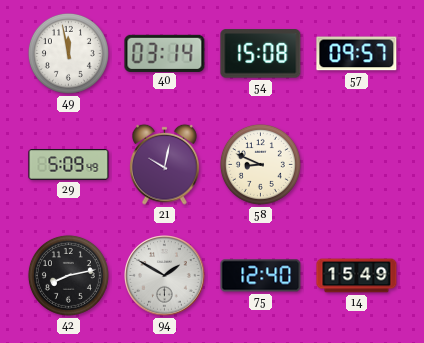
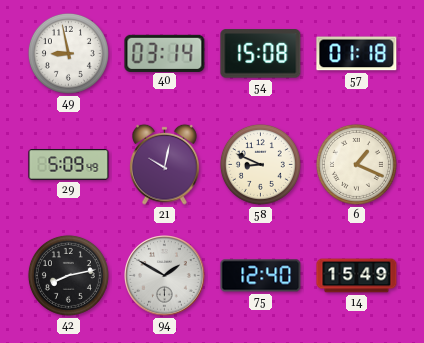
49: 11:58 -> 8:58
57: 09:57 -> 01:18
6: none -> 1:19
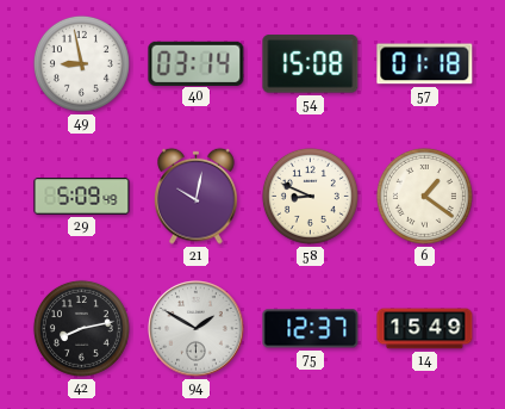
6: 1:19 -> 1:21
75: 12:40 -> 12:37
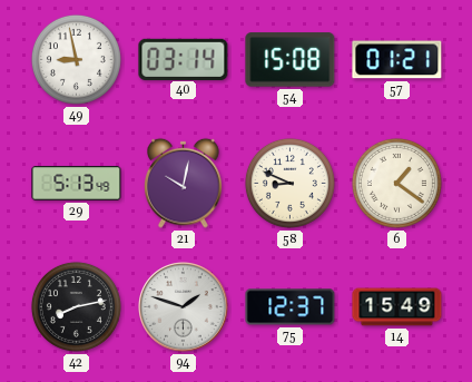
57: 01:18 -> 01:21
29: 5:09 -> 5:13
94: 1:50 -> 1:48
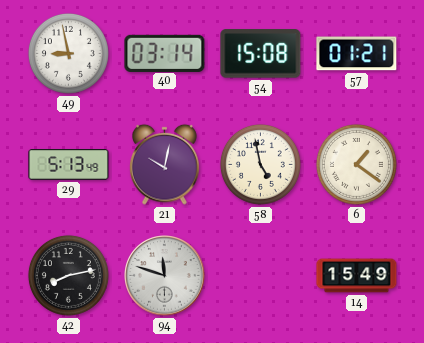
58: 8:49 -> 4:58
94: 1:48 -> 11:48
75: 12:37 -> none
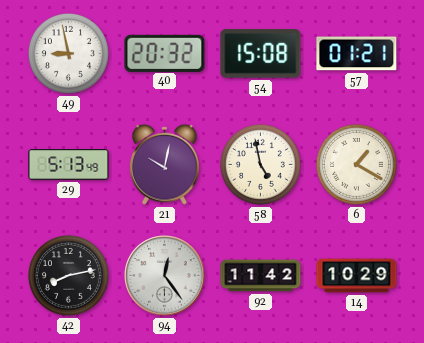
40: 03:14 -> 20:32
6: 1:21 -> 1:20
94: 11:48 -> 12:24
92: none -> 11:42
14: 15:49 -> 10:29
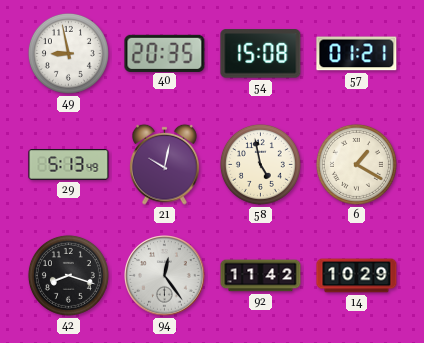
40: 20:32 -> 20:35
42: 8:13 -> 8:18
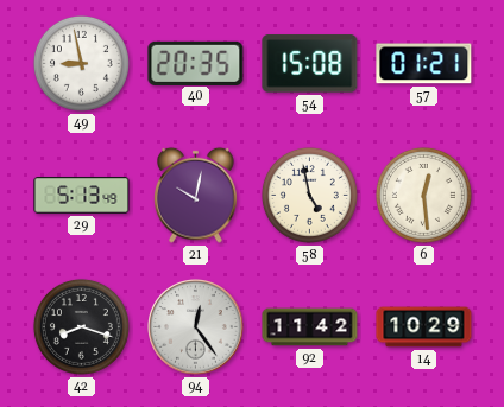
6: 1:20 -> 12:29
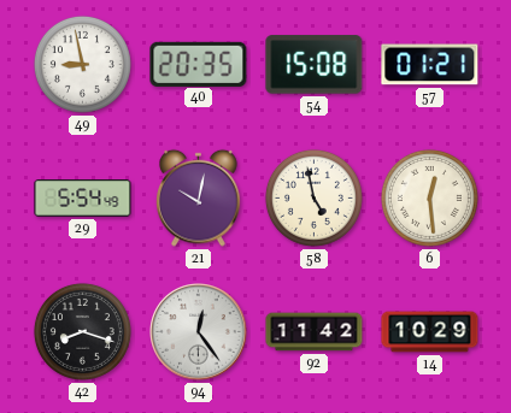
29: 5:13 -> 5:54
